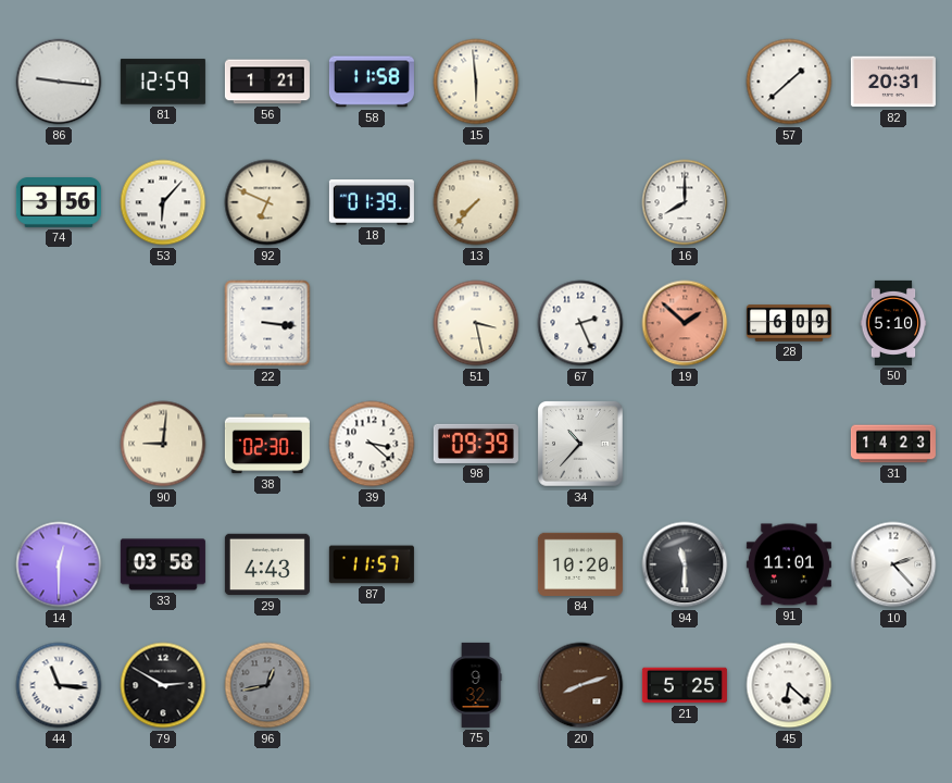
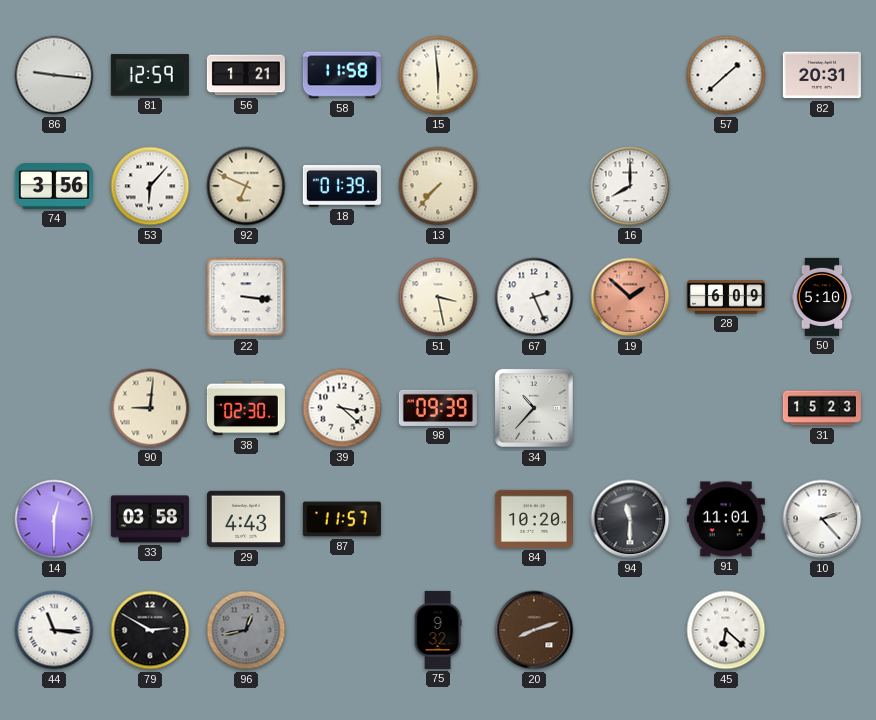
31: 14:23 -> 15:23
21: 5:25 -> none
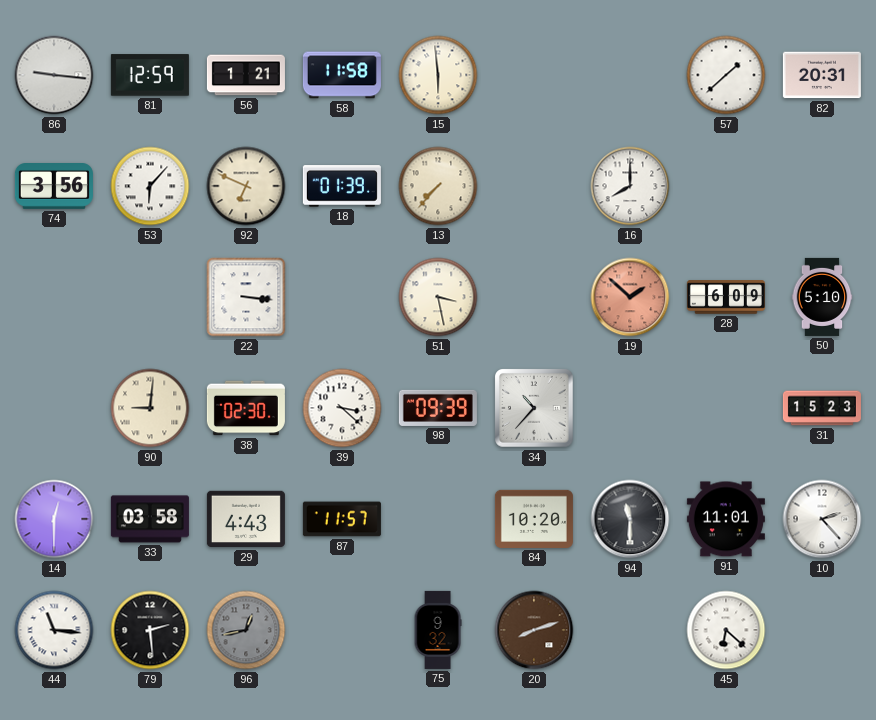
67: 2:26 -> none
79: 2:50 -> 2:29
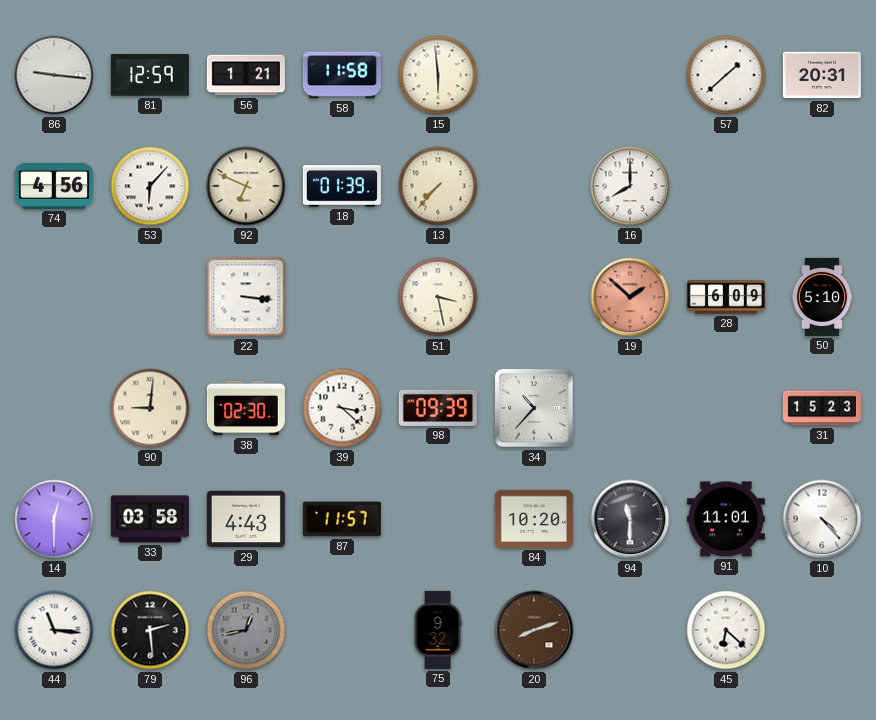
74: 3:56 -> 4:56
10: 2:23 -> 4:23
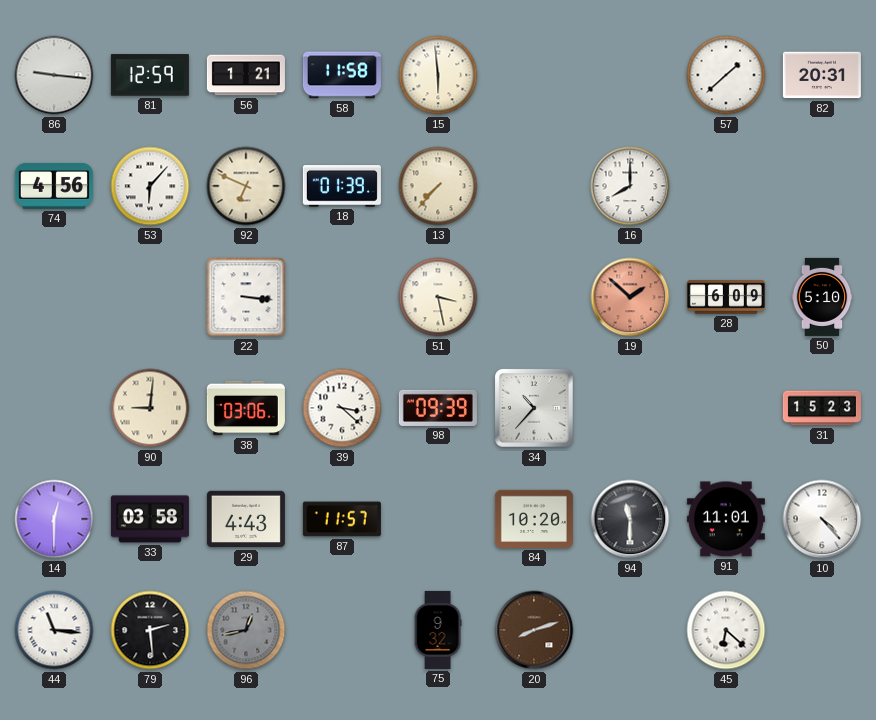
38: 02:30 -> 03:06
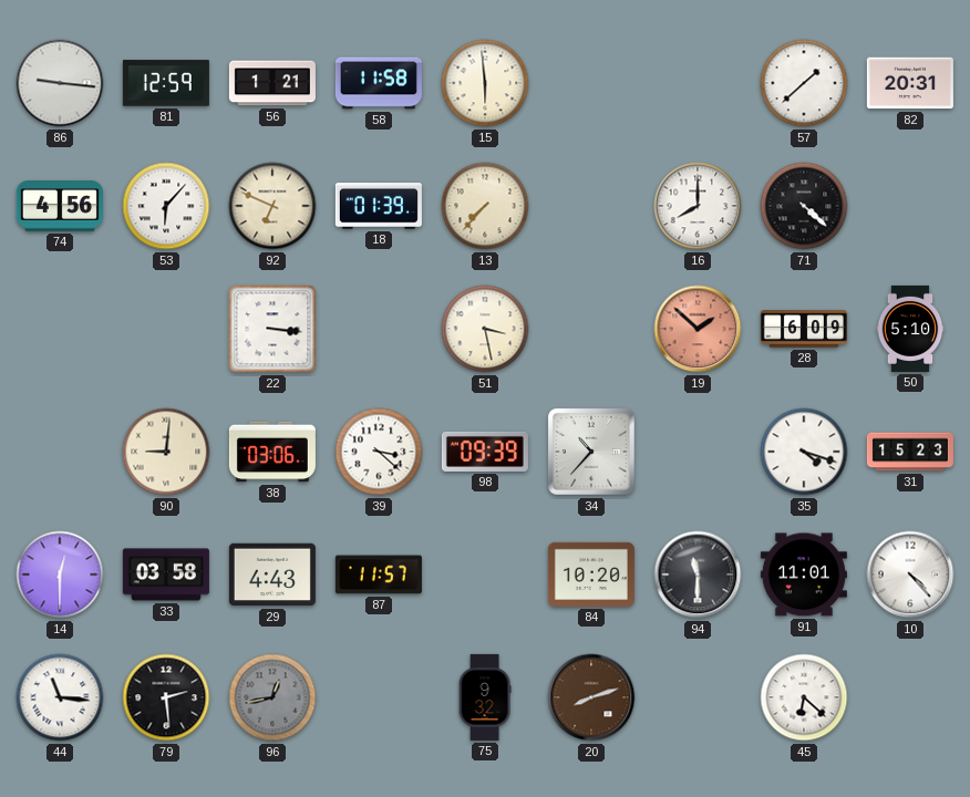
71: none -> 4:22
35: none -> 4:18
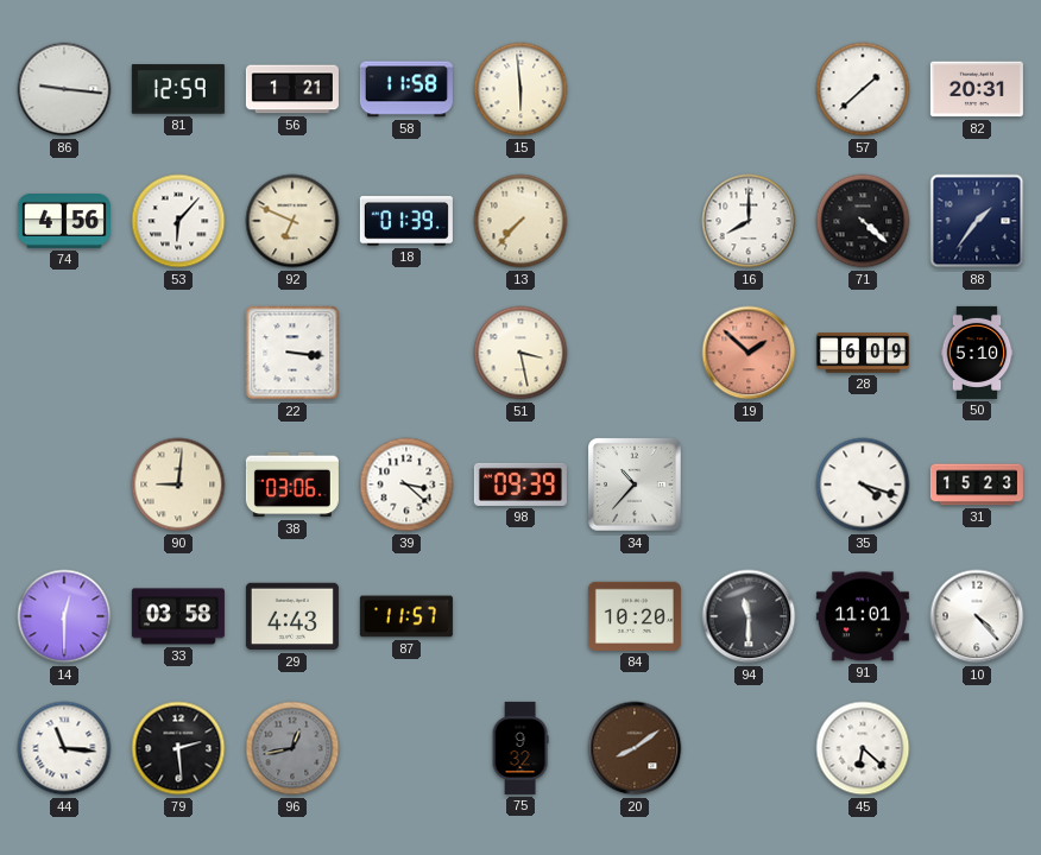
88: none -> 1:36
20: 8:12 -> 8:09
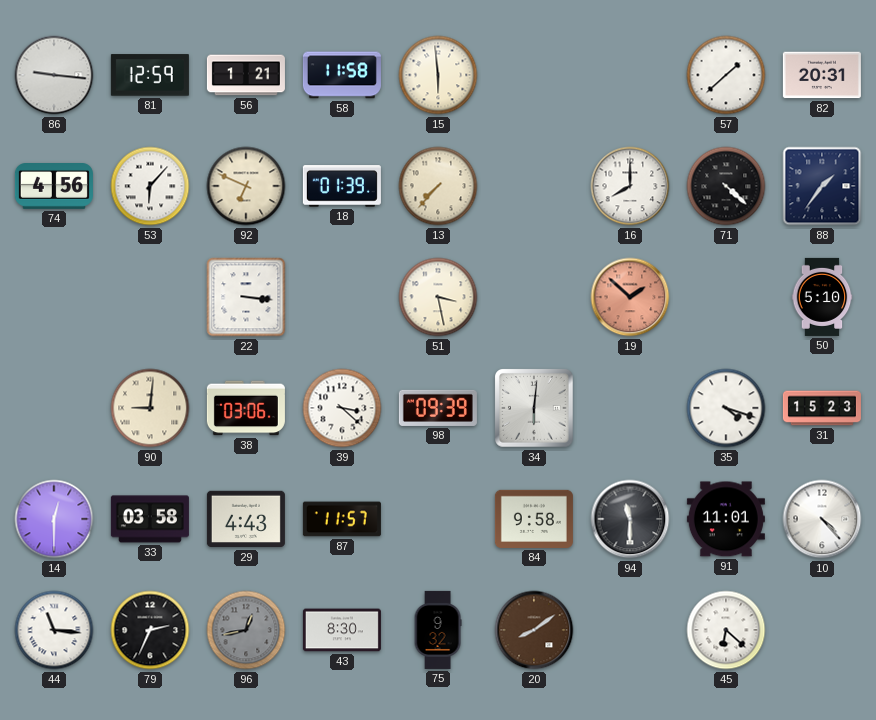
28: 6:09 -> none
34: 10:37 -> 6:01
84: 10:20 -> 9:58
79: 2:29 -> 2:34
43: none -> 8:30
